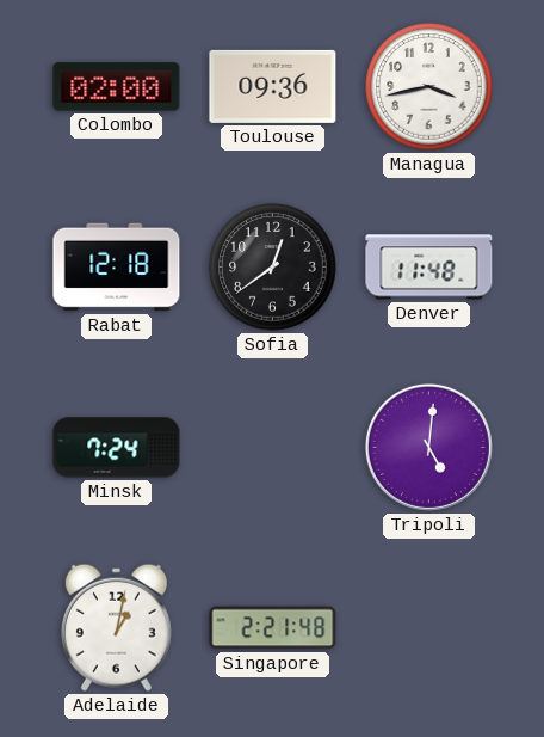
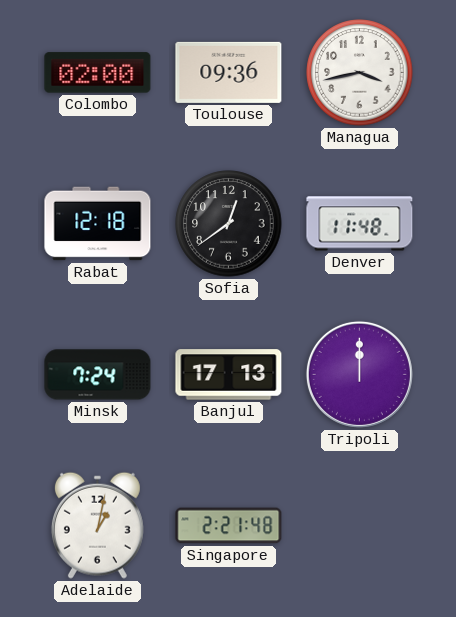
Banjul: none -> 17:13
Tripoli: 5:01 -> 12:00
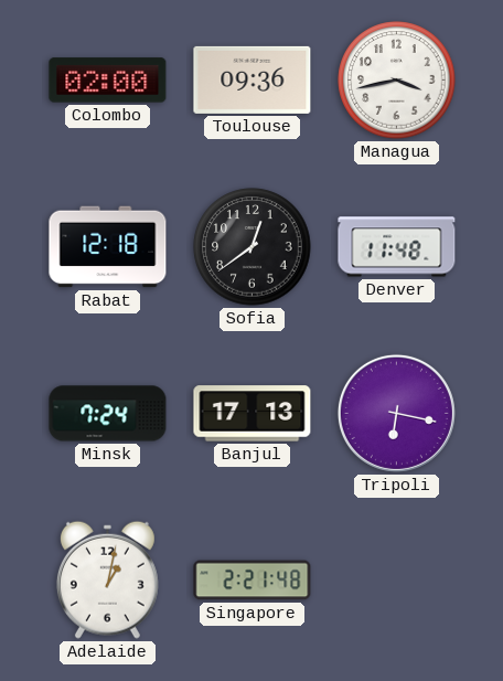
Tripoli: 12:00 -> 6:17
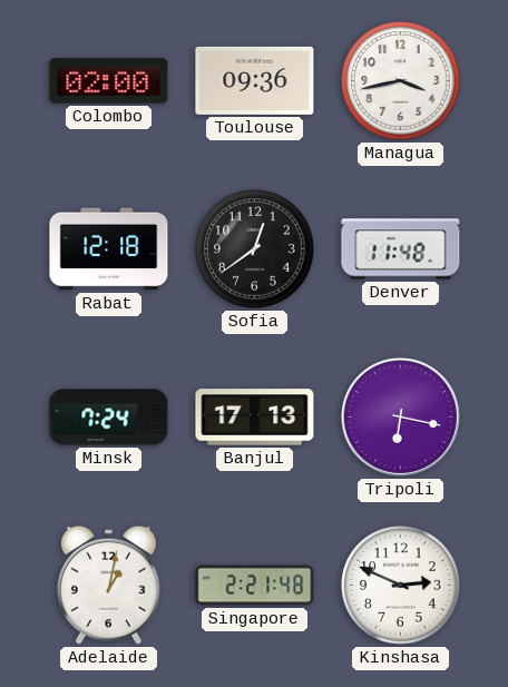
Kinshasa: none -> 2:49
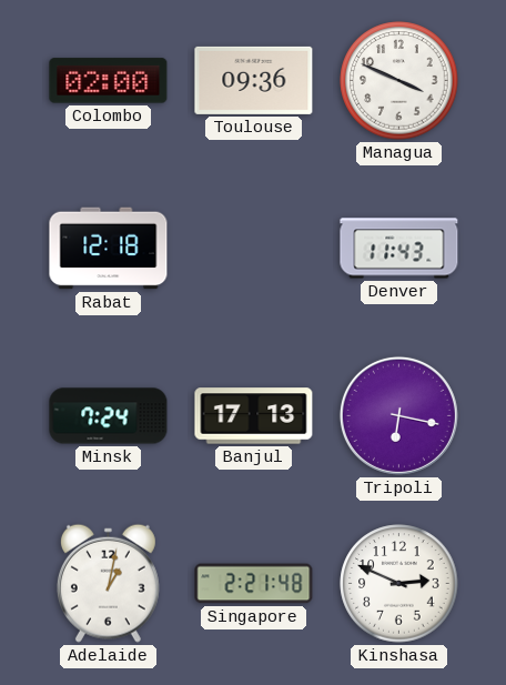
Managua: 3:43 -> 3:49
Sofia: 12:39 -> none
Denver: 11:48 -> 11:43
